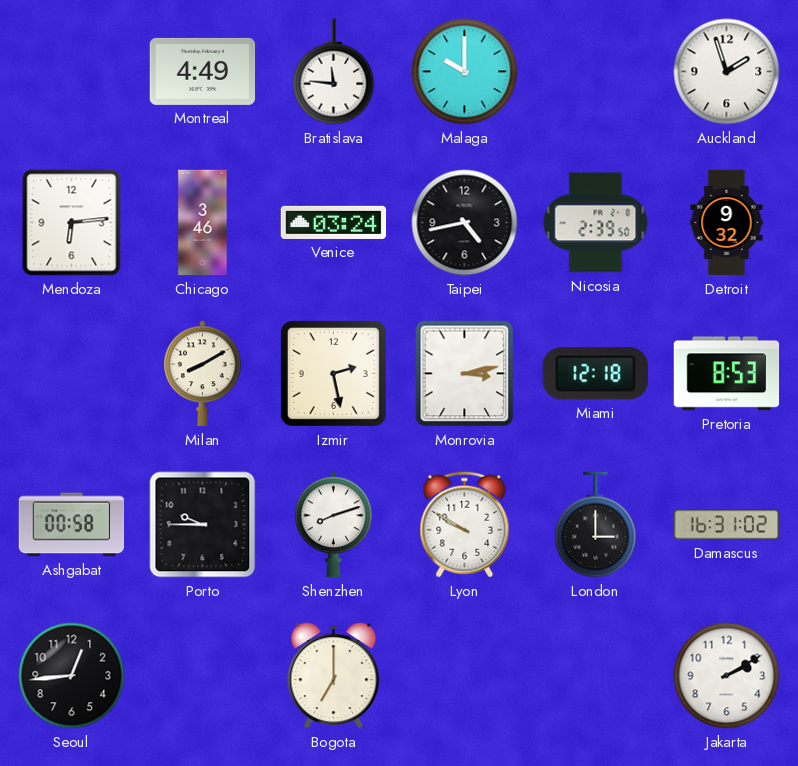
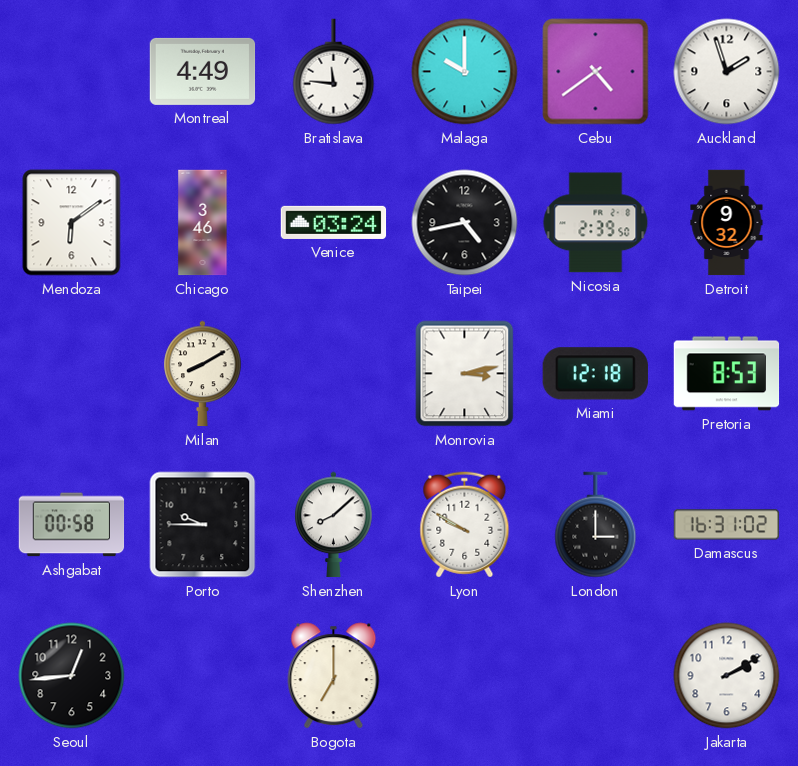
Cebu: none -> 4:39
Mendoza: 6:14 -> 6:09
Izmir: 2:28 -> none
Shenzhen: 8:12 -> 8:08
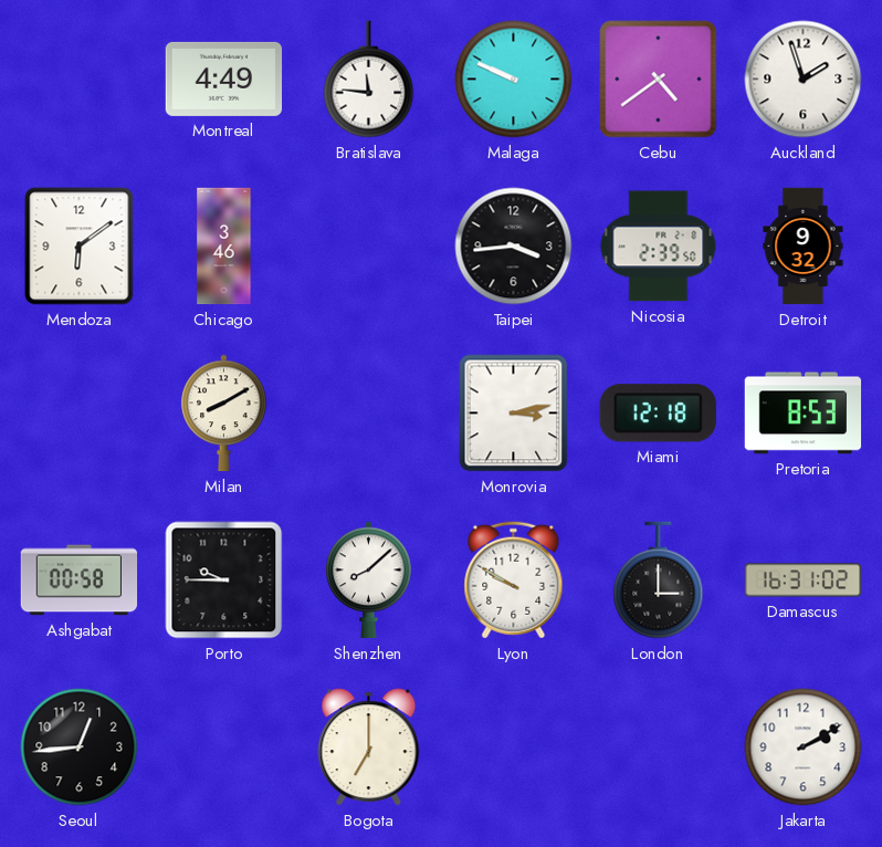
Malaga: 10:00 -> 9:49
Venice: 03:24 -> none
Taipei: 4:43 -> 3:44
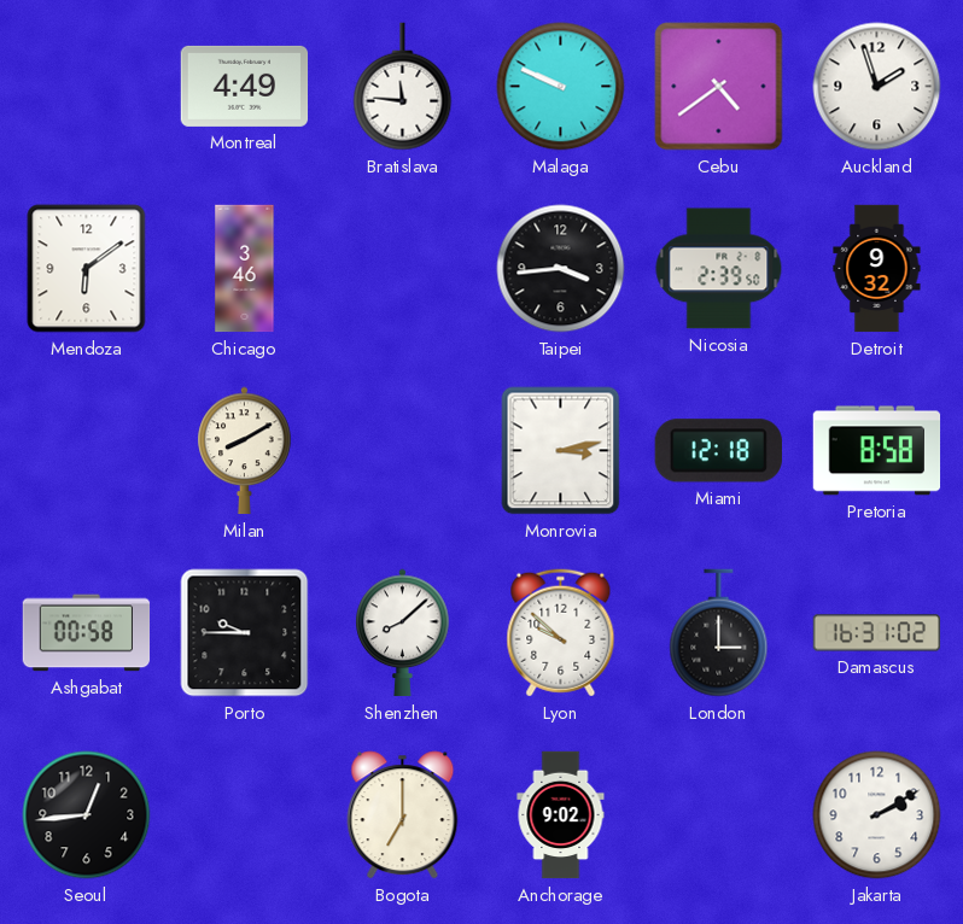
Pretoria: 8:53 -> 8:58
Lyon: 9:50 -> 9:52
Anchorage: none -> 9:02
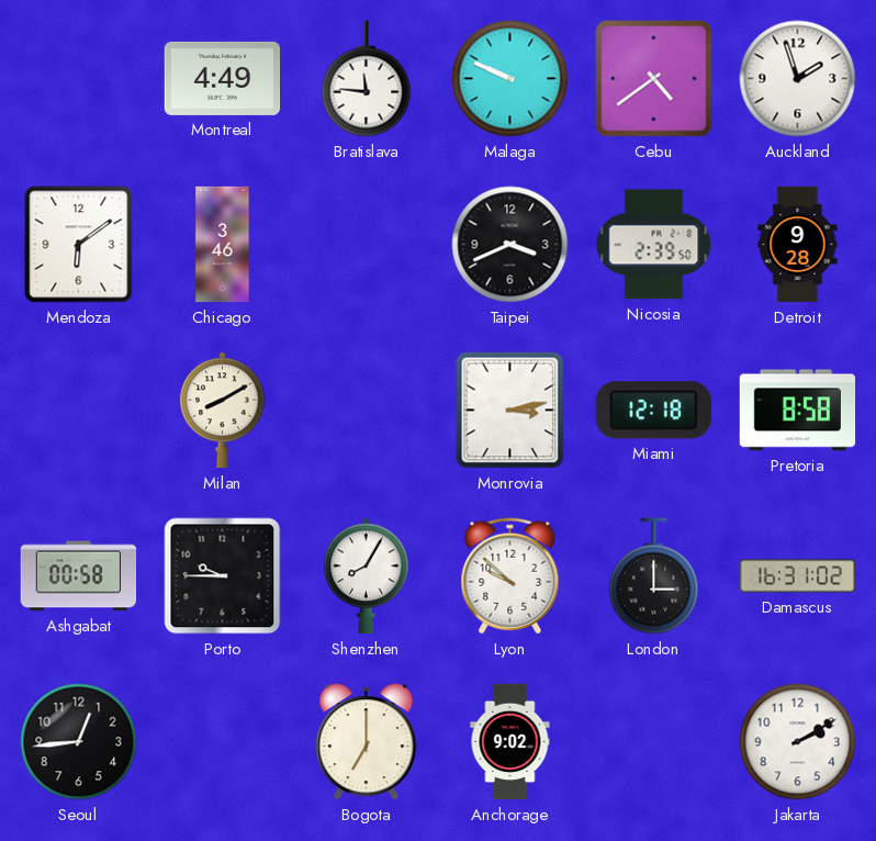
Taipei: 3:44 -> 3:41
Detroit: 9:32 -> 9:28
Shenzhen: 8:08 -> 8:05
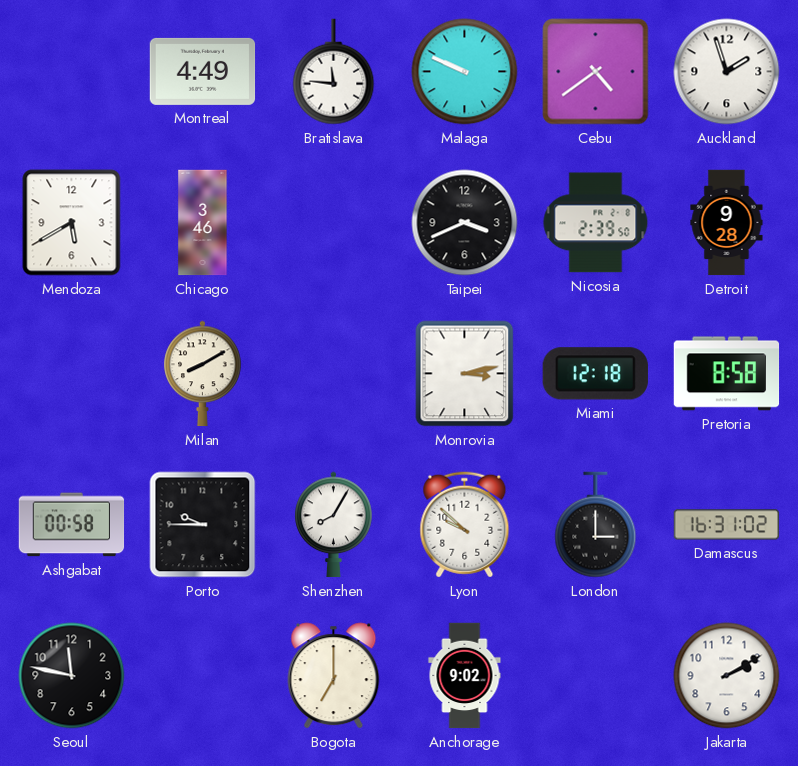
Mendoza: 6:09 -> 5:40
Seoul: 12:44 -> 11:47
